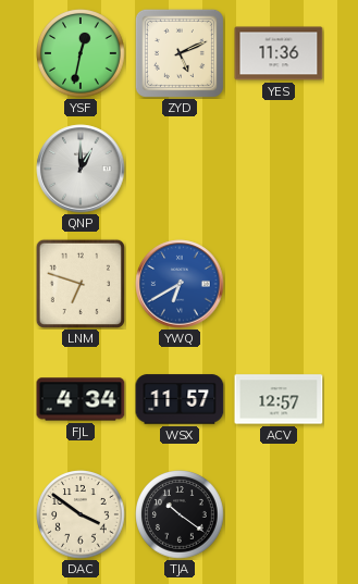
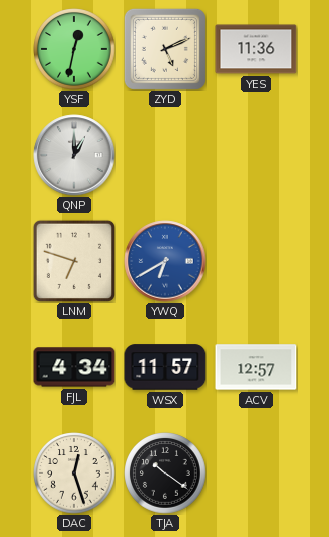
DAC: 3:51 -> 12:27
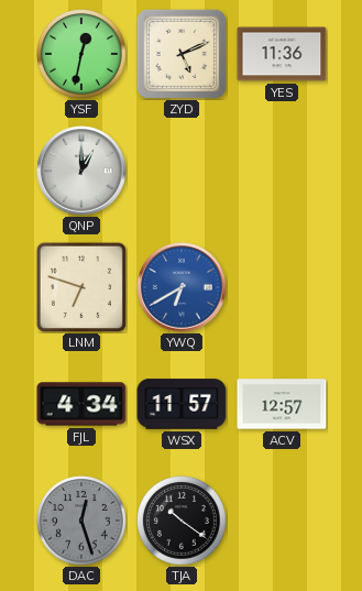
DAC dial: cream -> grey
